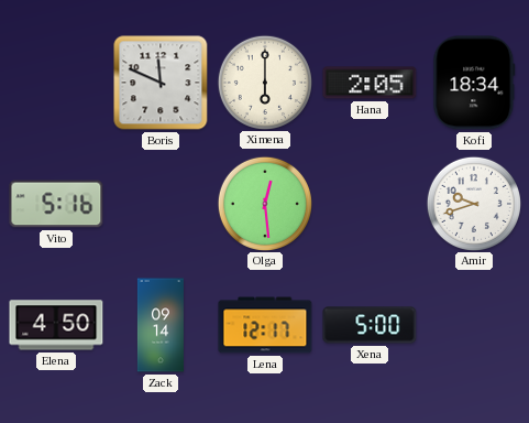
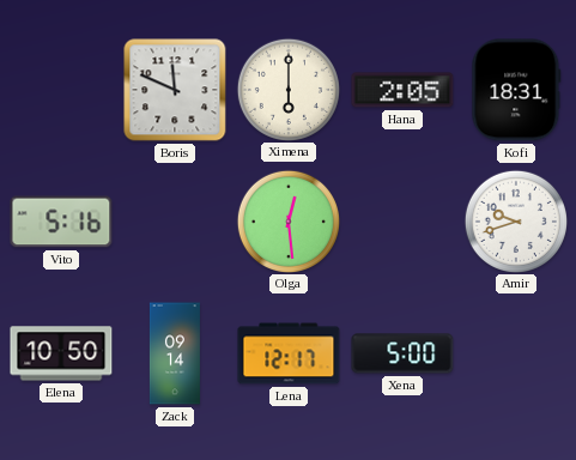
Kofi: 18:34 -> 18:31
Elena: 4:50 -> 10:50
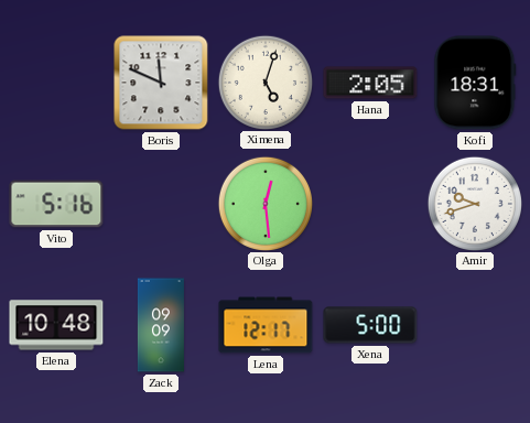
Ximena: 6:00 -> 5:03
Elena: 10:50 -> 10:48
Zack: 09:14 -> 09:09
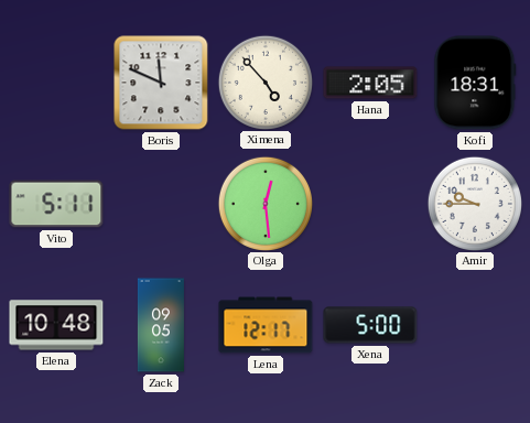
Ximena: 5:03 -> 4:53
Vito: 5:16 -> 5:11
Amir: 9:42 -> 9:45
Zack: 09:09 -> 09:05
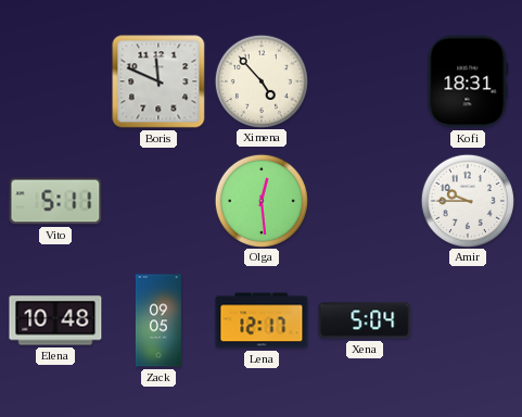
Hana: 2:05 -> none
Xena: 5:00 -> 5:04
